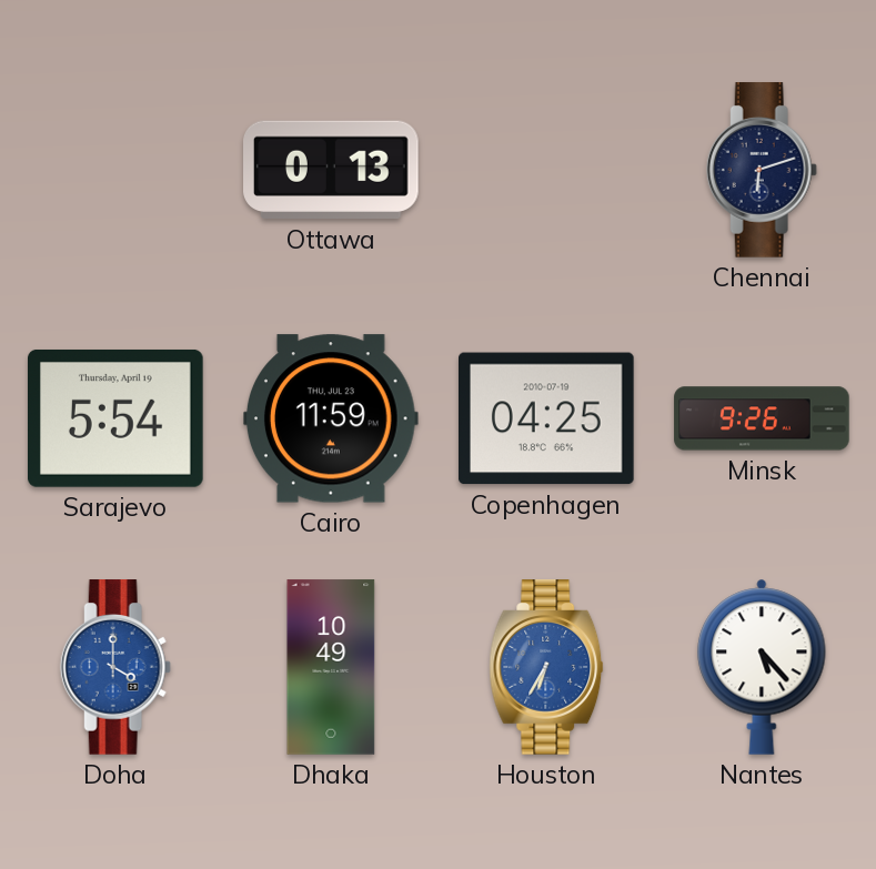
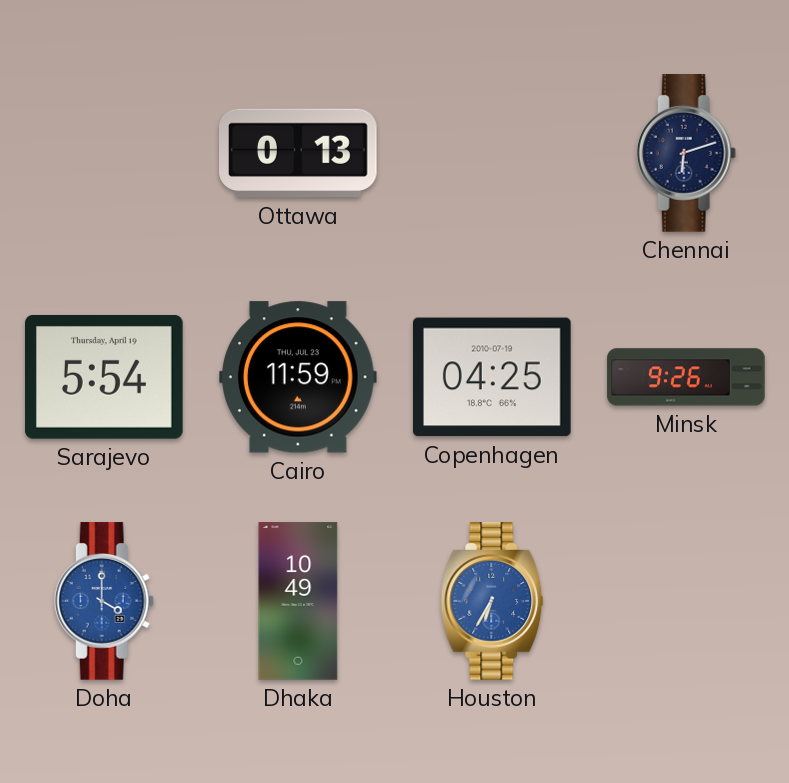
Nantes: 5:23 -> none
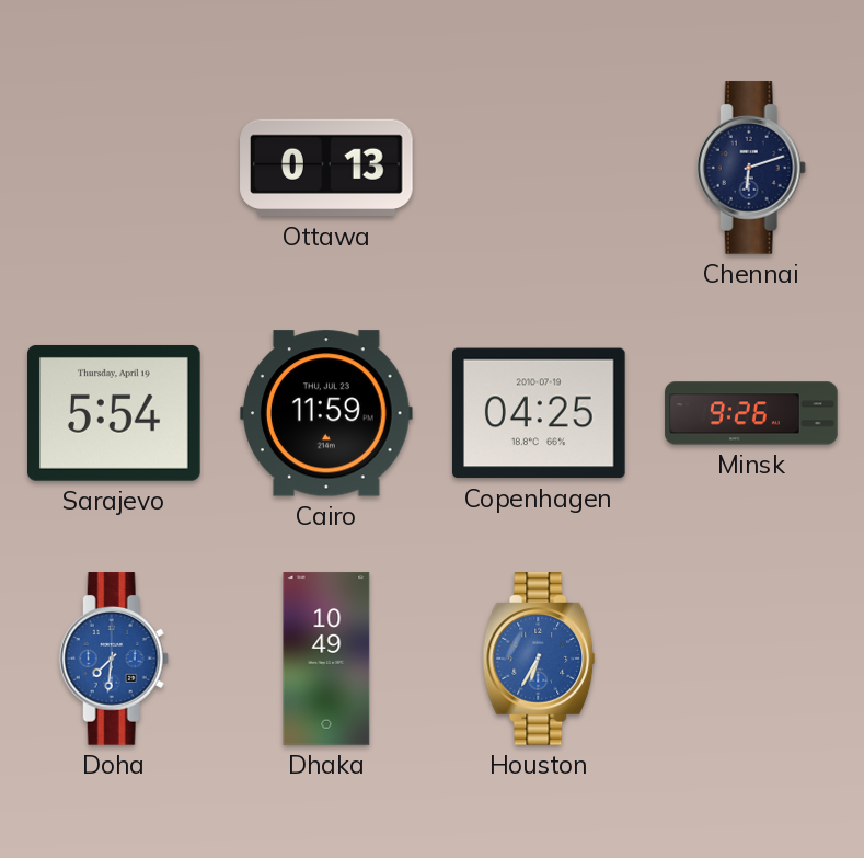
Doha: 4:00 -> 7:31
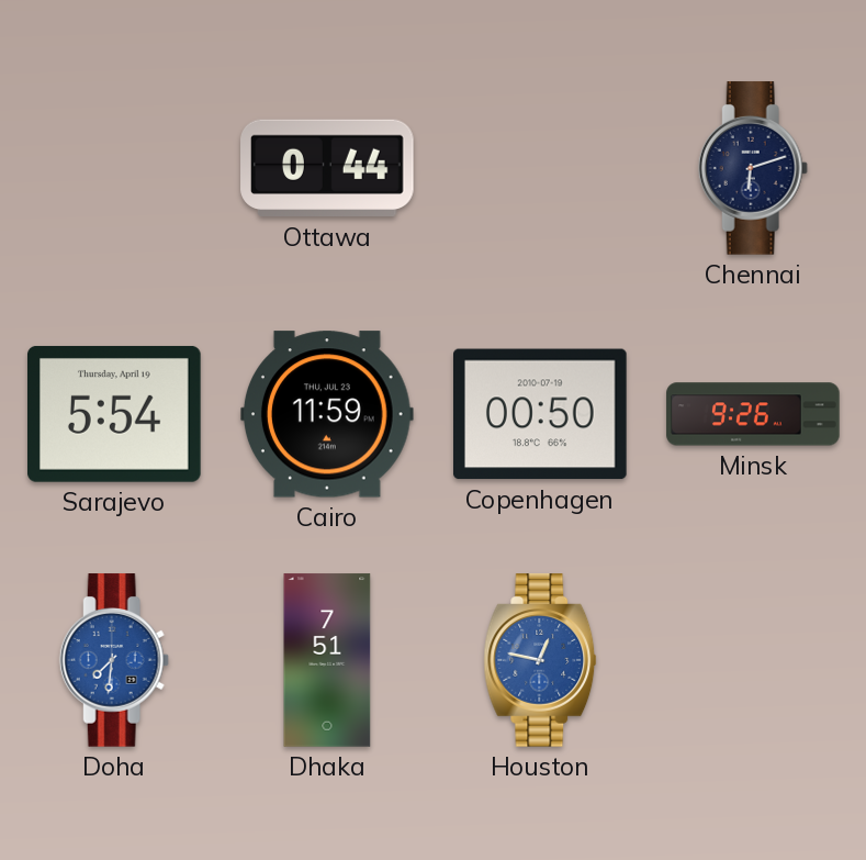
Ottawa: 0:13 -> 0:44
Copenhagen: 04:25 -> 00:50
Dhaka: 10:49 -> 7:51
Houston: 6:35 -> 12:47
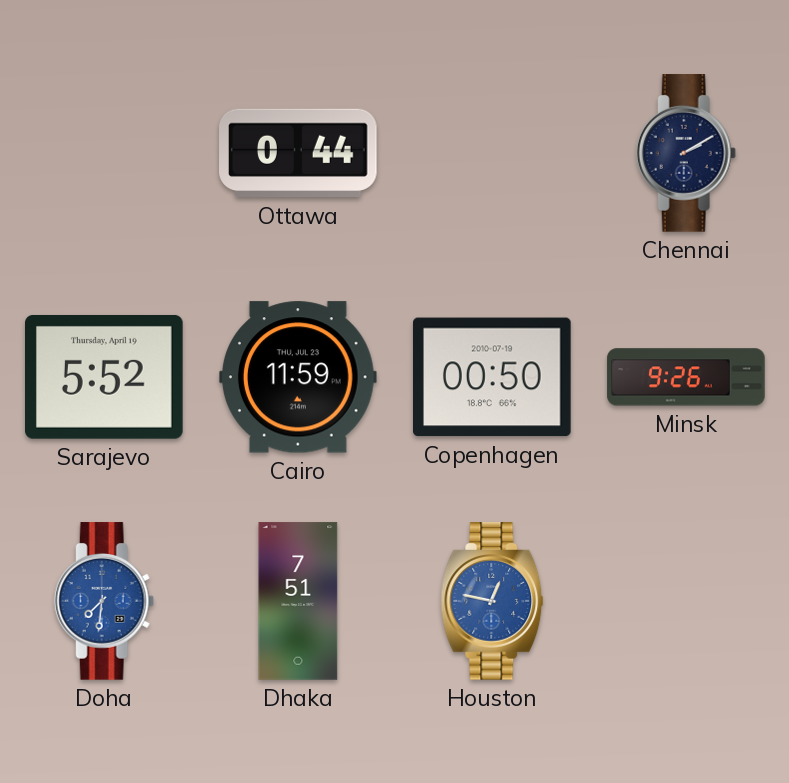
Chennai: 6:12 -> 2:10
Sarajevo: 5:54 -> 5:52
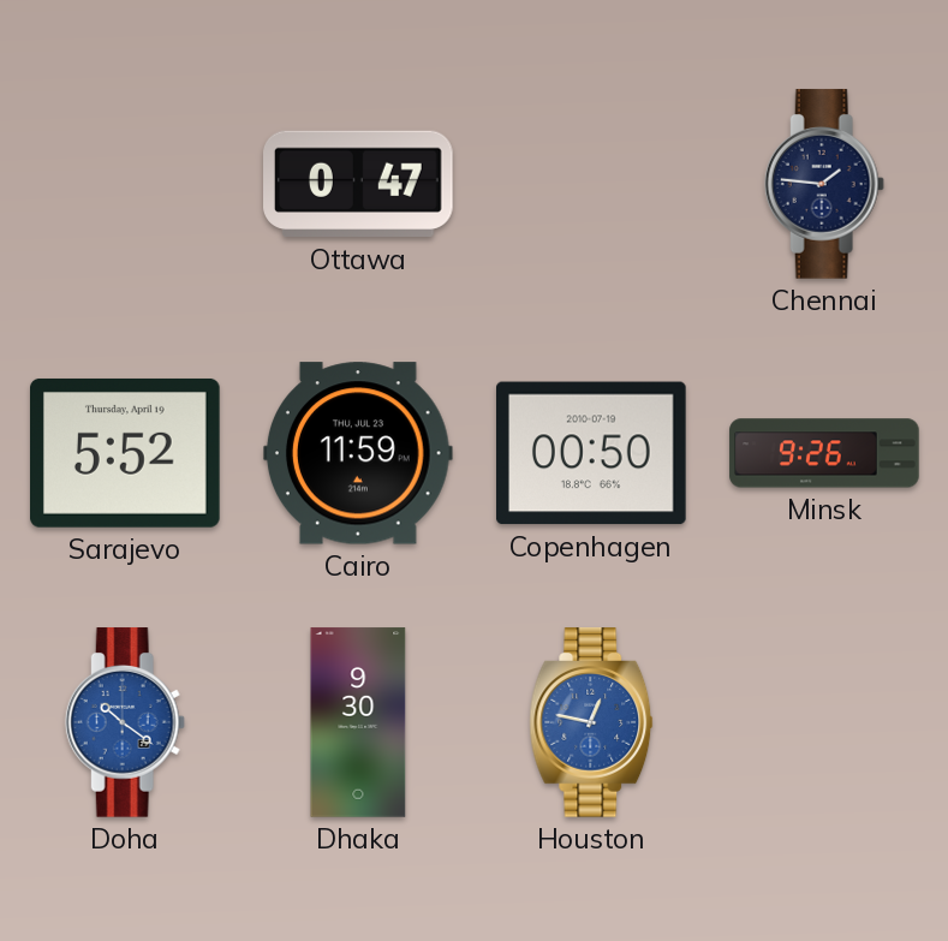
Ottawa: 0:44 -> 0:47
Chennai: 2:10 -> 1:46
Doha: 7:31 -> 10:21
Dhaka: 7:51 -> 9:30
